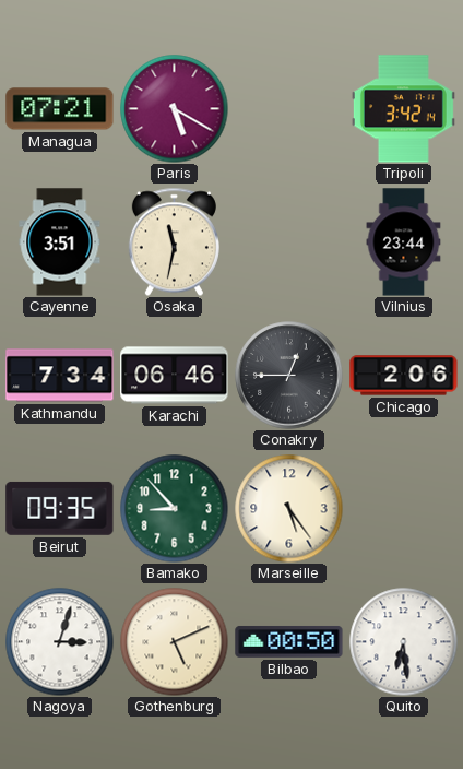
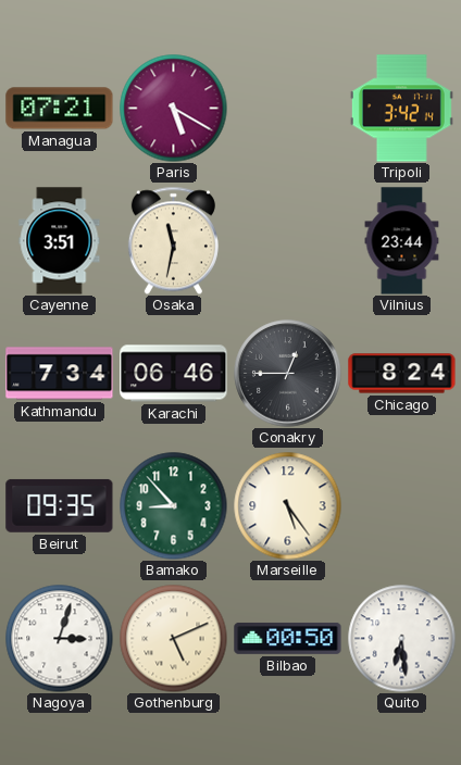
Chicago: 2:06 -> 8:24
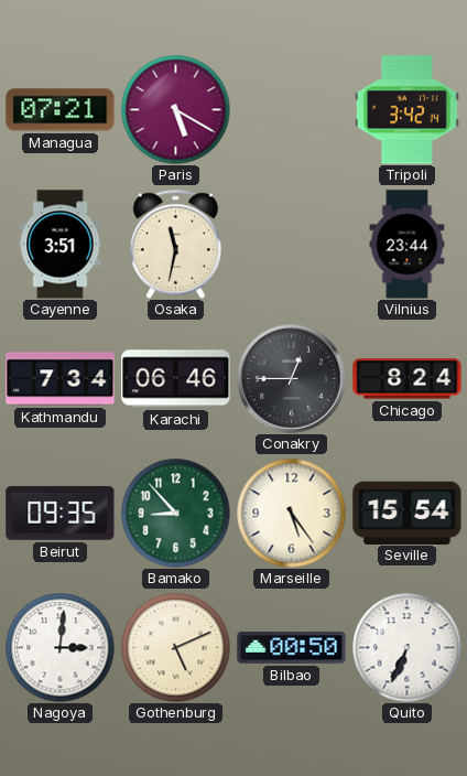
Seville: none -> 15:54
Nagoya: 3:03 -> 3:01
Quito: 6:29 -> 6:34
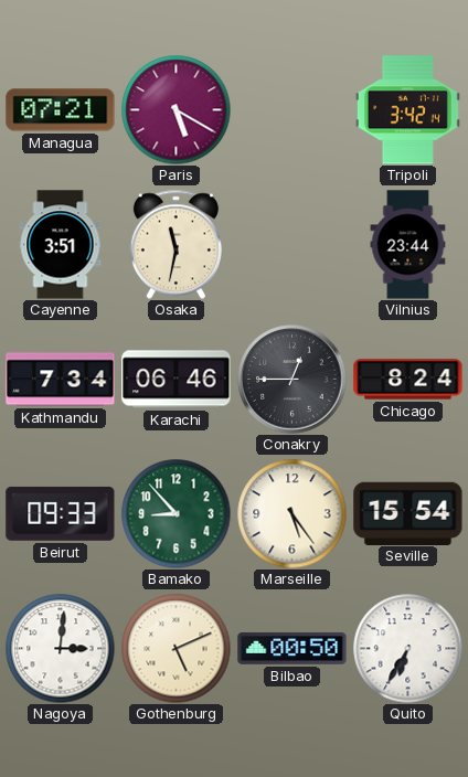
Beirut: 09:35 -> 09:33
Quito: 6:34 -> 6:35
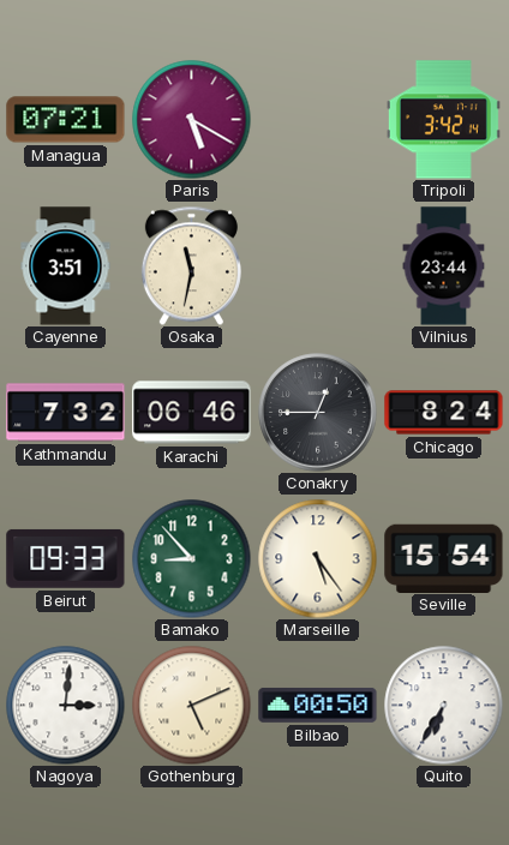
Kathmandu: 7:34 -> 7:32
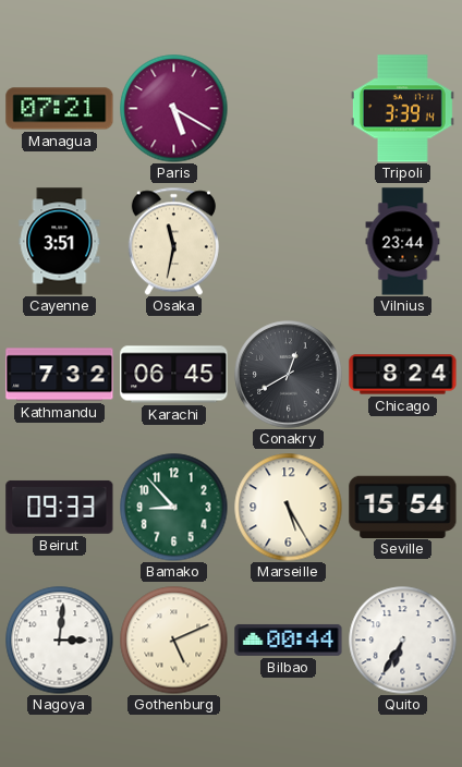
Tripoli: 3:42 -> 3:39
Karachi: 06:46 -> 06:45
Conakry: 12:45 -> 12:40
Marseille: 5:24 -> 5:25
Bilbao: 00:50 -> 00:44
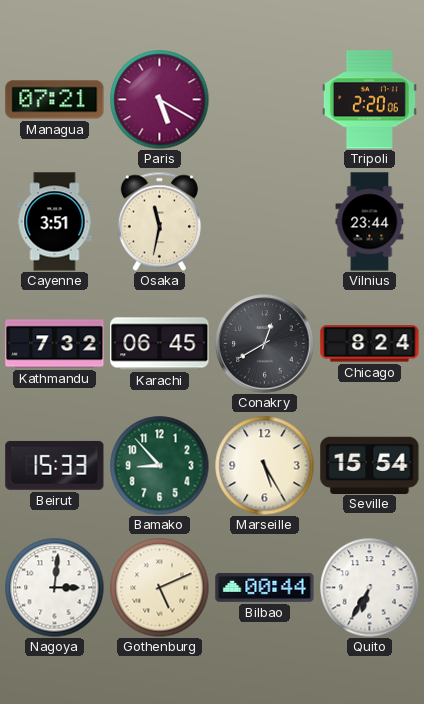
Tripoli: 3:39 -> 2:20
Beirut: 09:33 -> 15:33
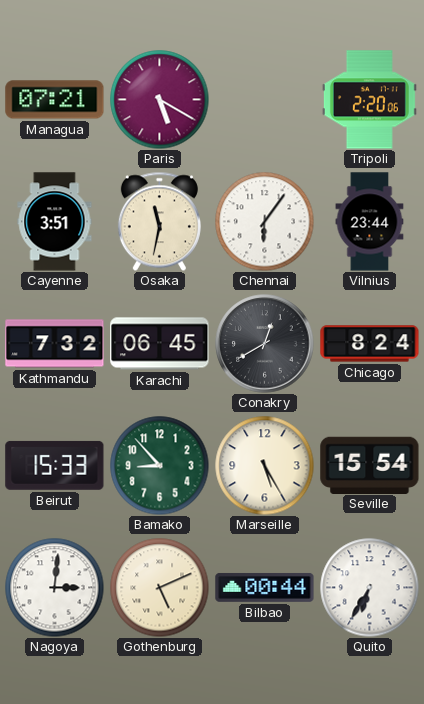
Chennai: none -> 6:06
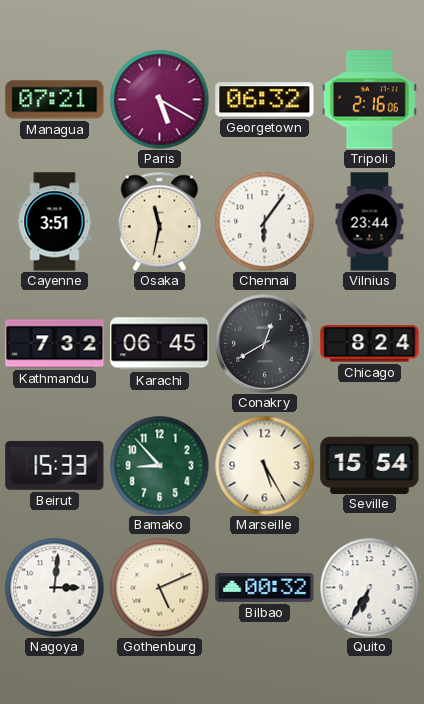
Georgetown: none -> 06:32
Tripoli: 2:20 -> 2:16
Bilbao: 00:44 -> 00:32
